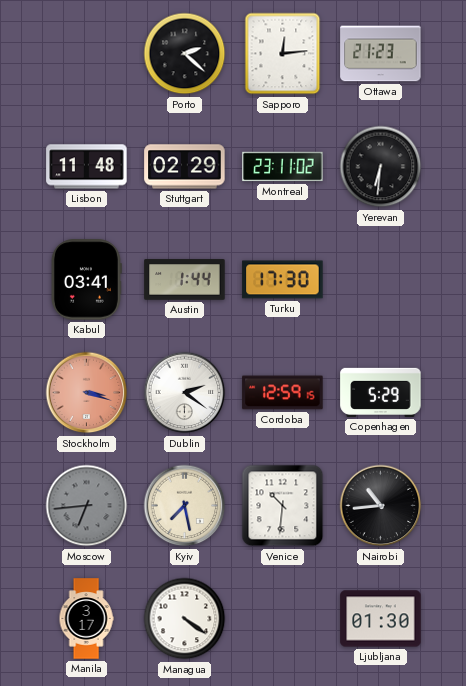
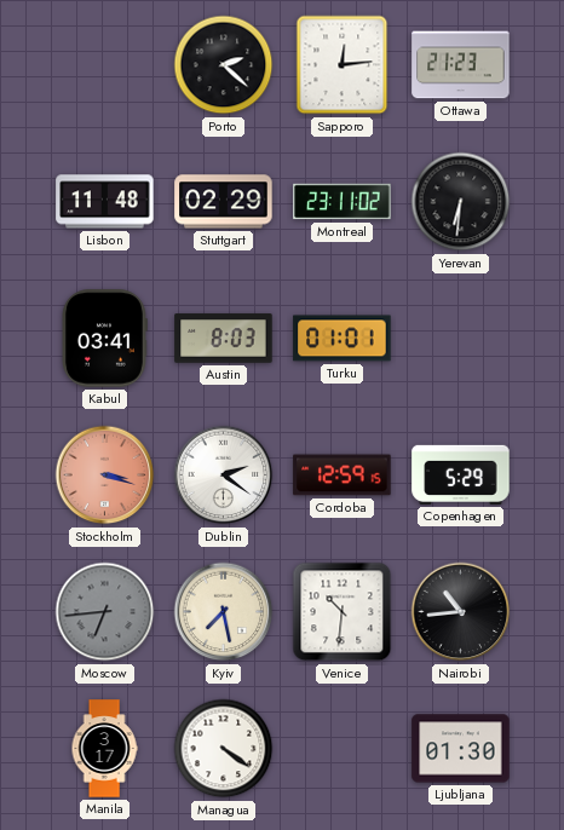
Austin: 1:44 -> 8:03
Turku: 17:30 -> 01:01
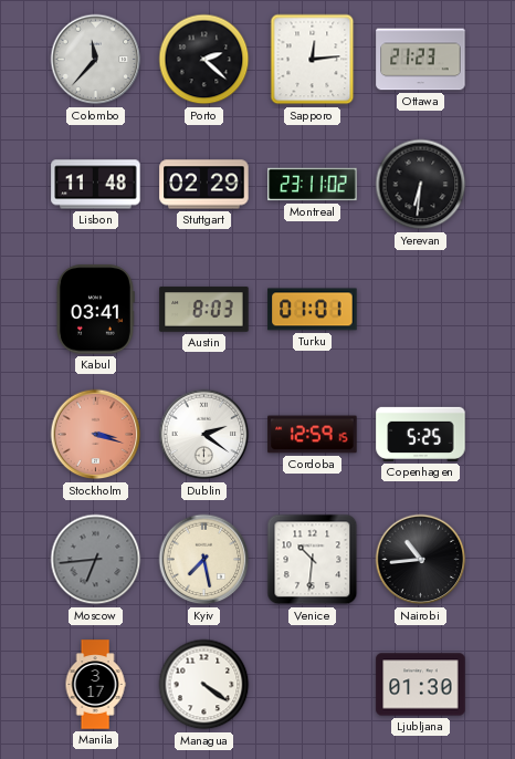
Colombo: none -> 11:37
Copenhagen: 5:29 -> 5:25
